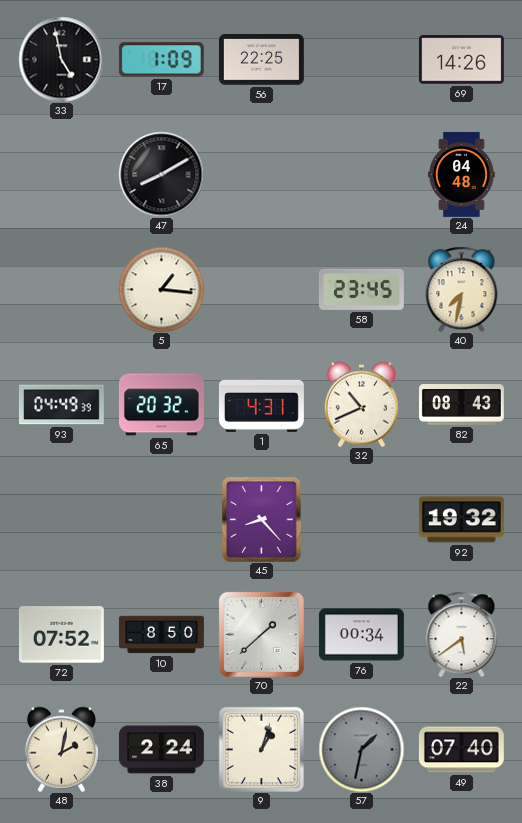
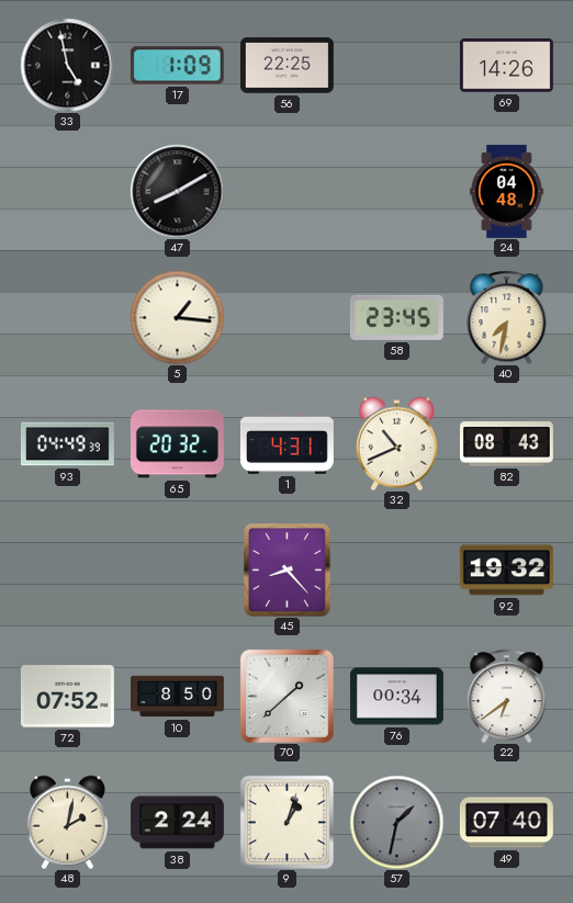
22: 5:39 -> 6:39
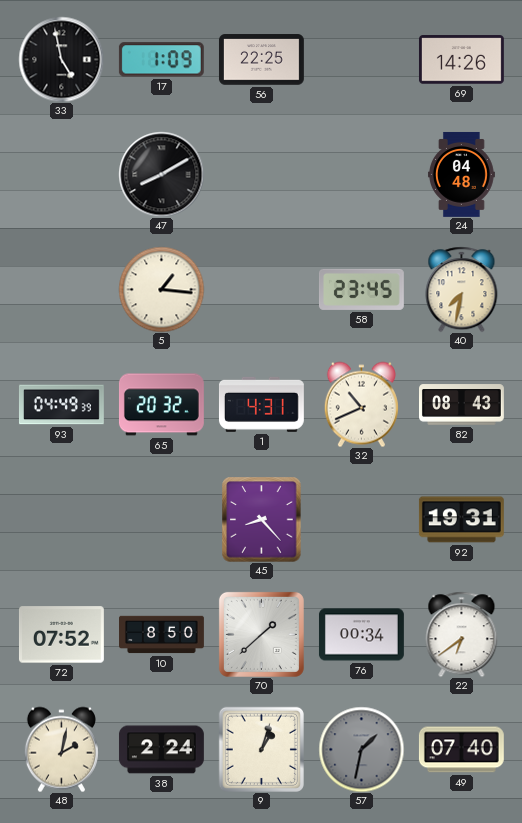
92: 19:32 -> 19:31
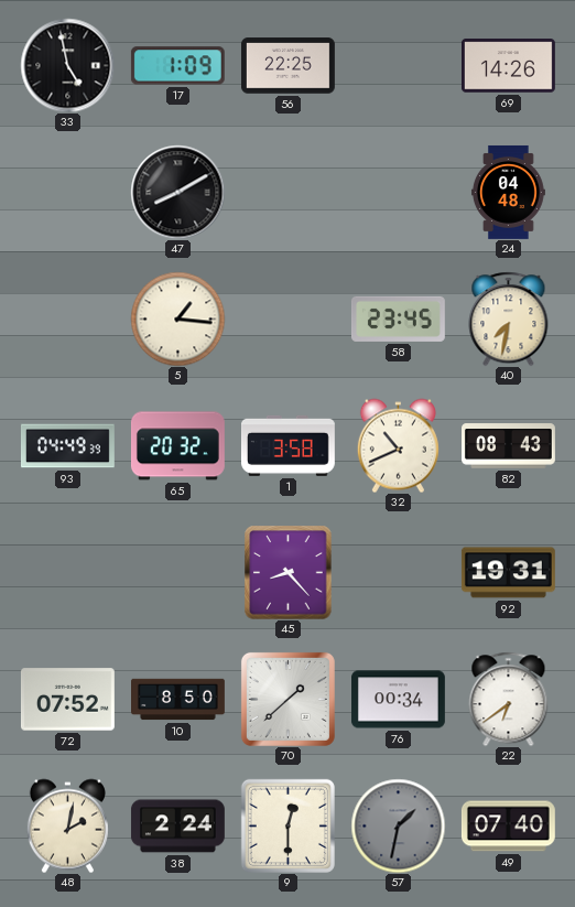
1: 4:31 -> 3:58
9: 1:03 -> 12:30
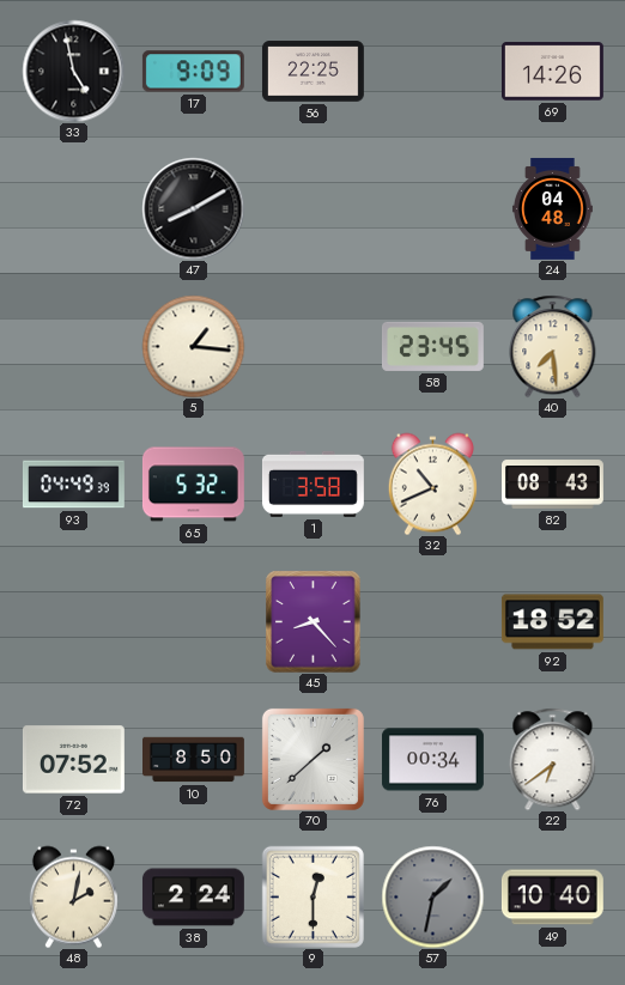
17: 1:09 -> 9:09
40: 7:32 -> 7:29
65: 20:32 -> 5:32
92: 19:31 -> 18:52
49: 07:40 -> 10:40
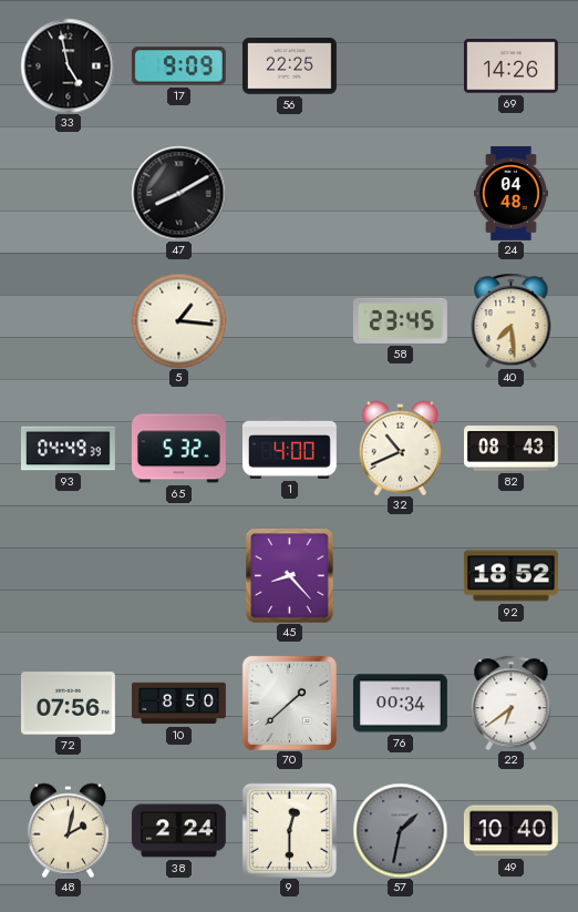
1: 3:58 -> 4:00
72: 07:52 -> 07:56
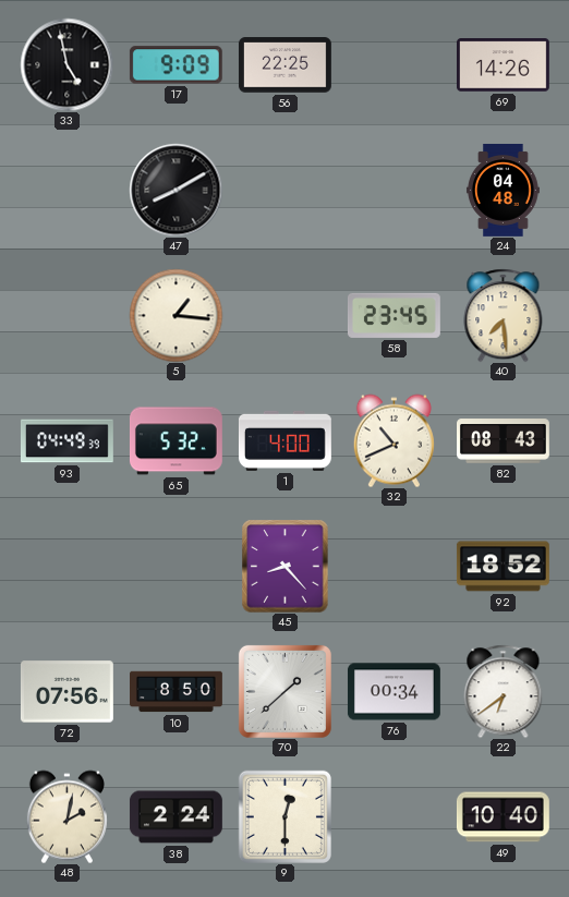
57: 1:32 -> none
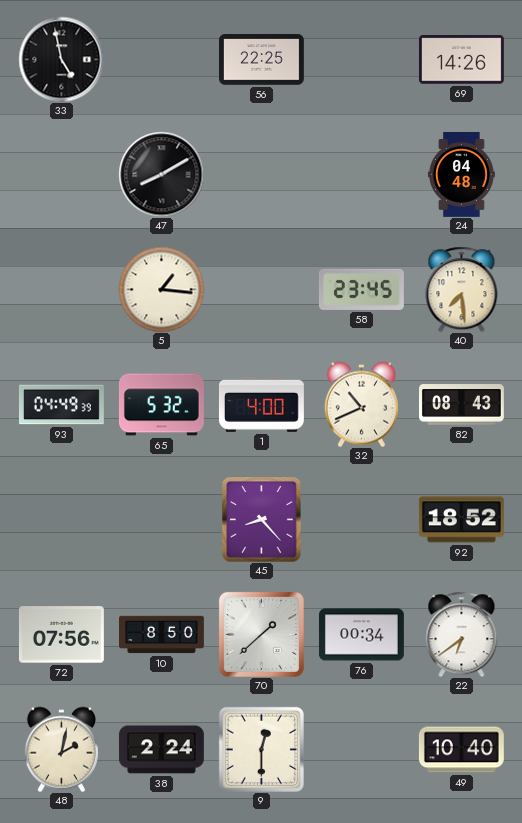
17: 9:09 -> none
